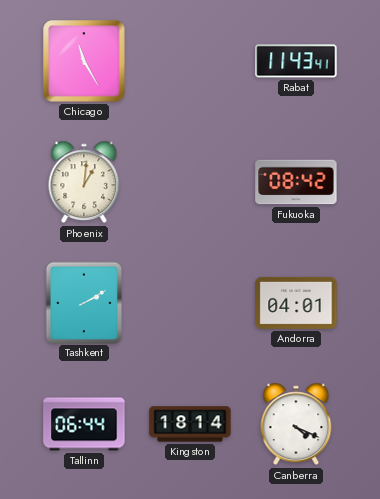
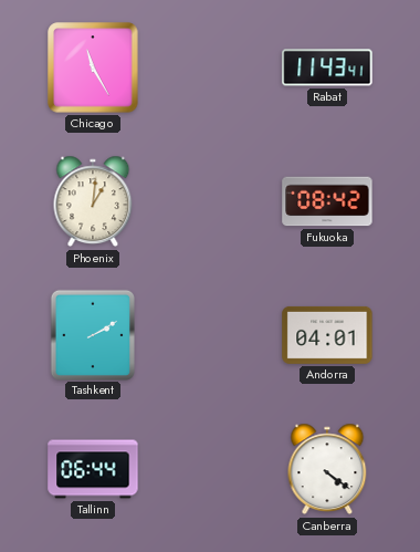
Kingston: 18:14 -> none
Canberra: 4:19 -> 4:21
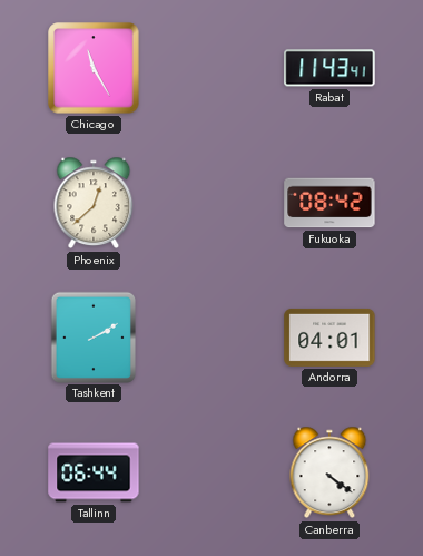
Phoenix: 1:01 -> 12:38
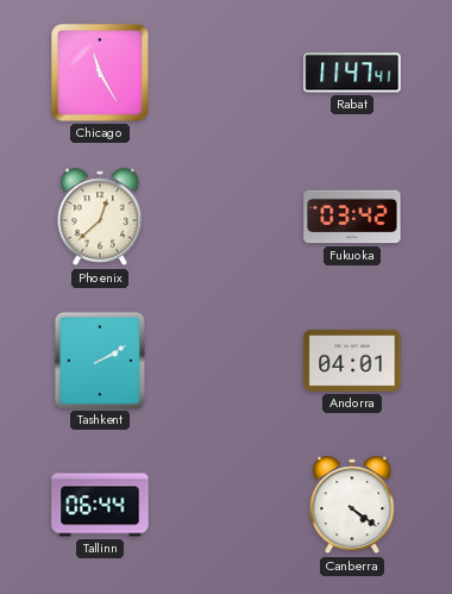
Rabat: 11:43 -> 11:47
Fukuoka: 08:42 -> 03:42
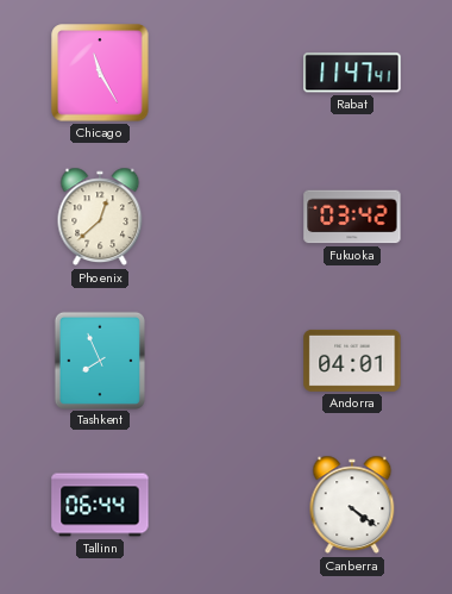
Tashkent: 2:10 -> 7:56
